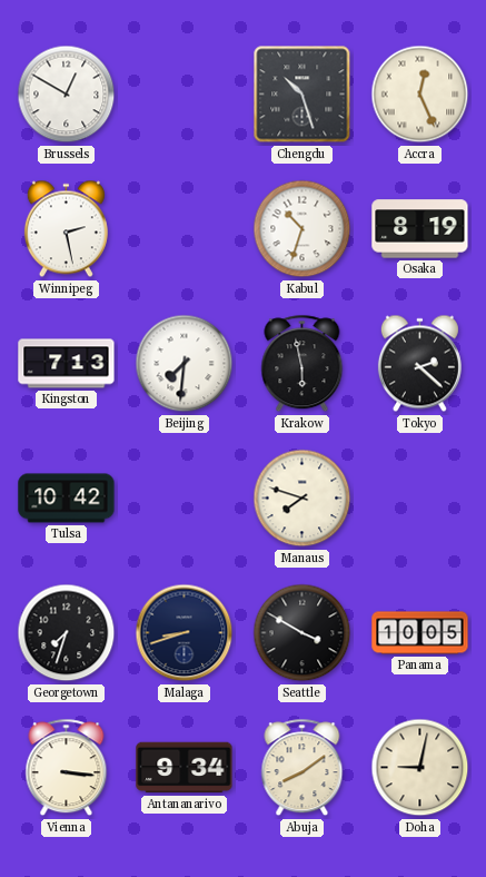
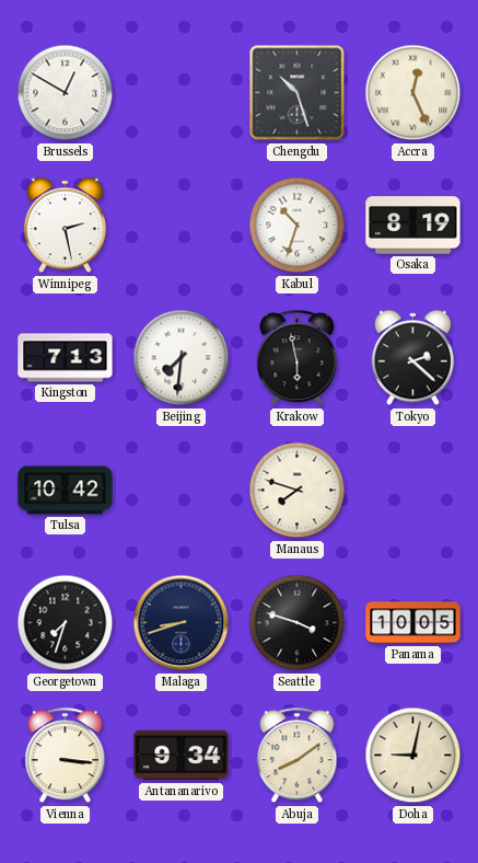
Seattle: 3:50 -> 3:48
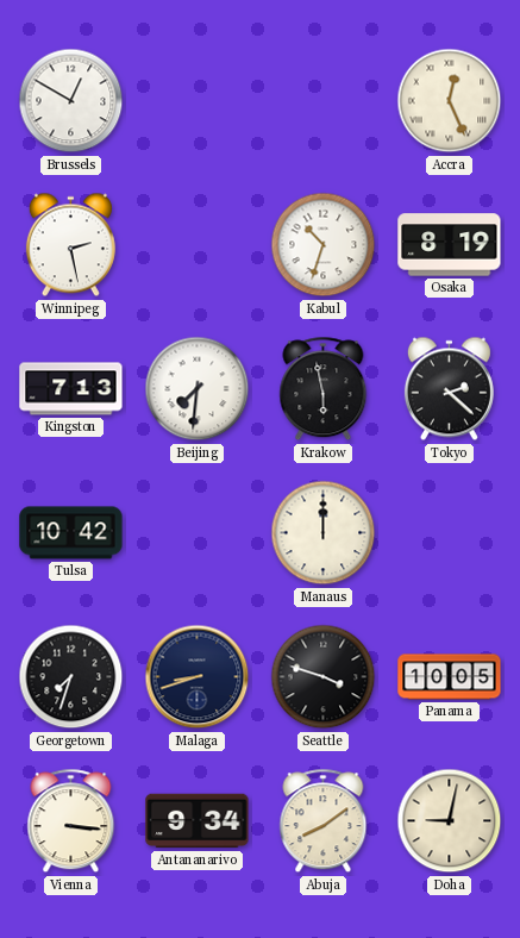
Chengdu: 10:27 -> none
Manaus: 7:48 -> 12:00
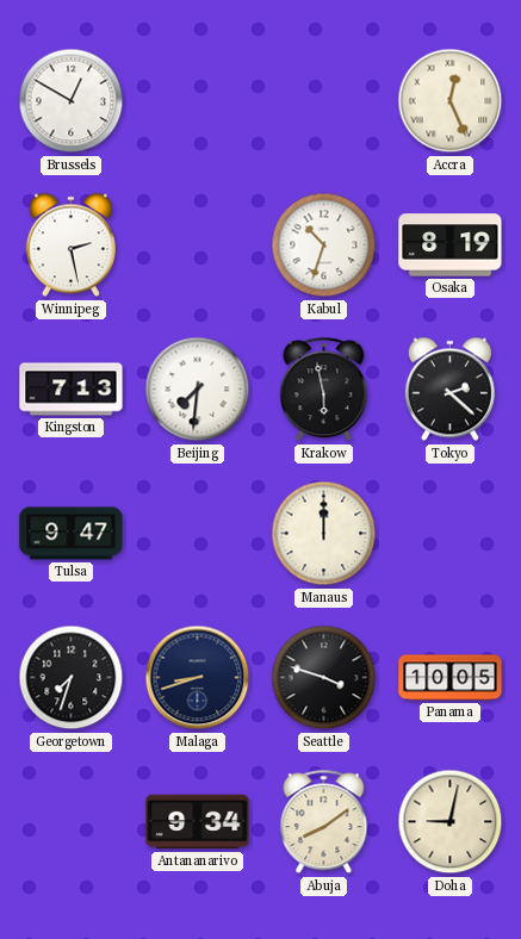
Tulsa: 10:42 -> 9:47
Vienna: 3:16 -> none
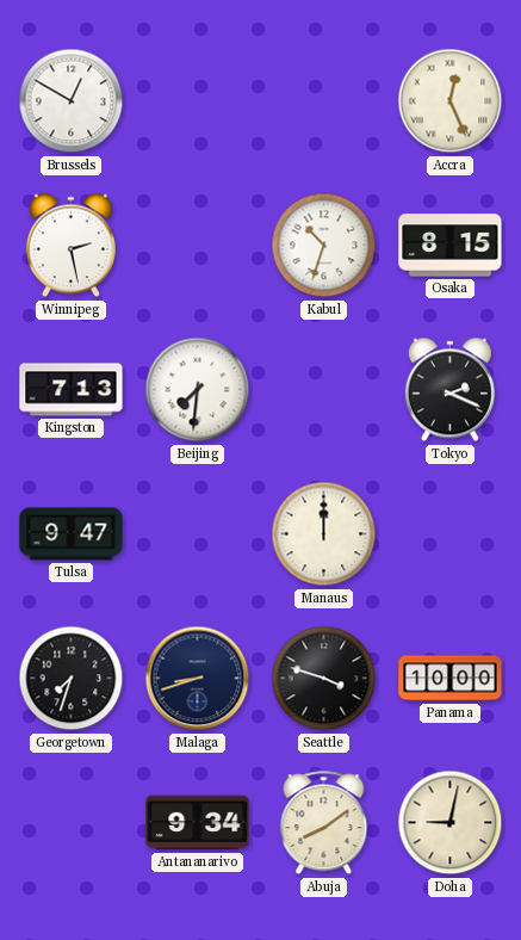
Osaka: 8:19 -> 8:15
Krakow: 5:58 -> none
Tokyo: 2:22 -> 2:19
Panama: 10:05 -> 10:00
